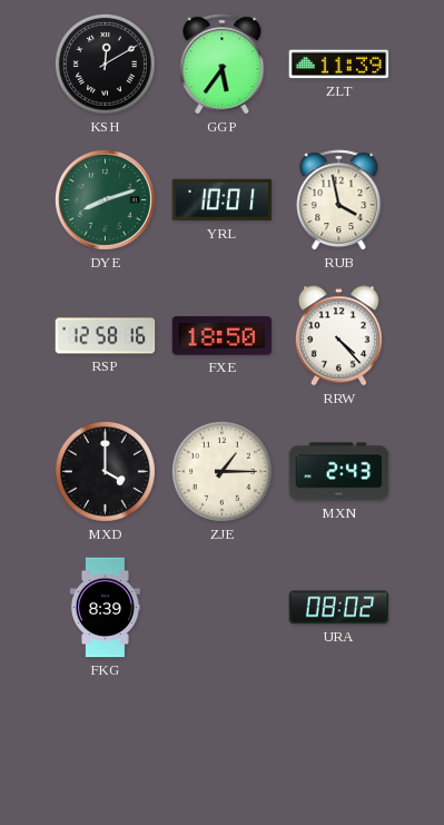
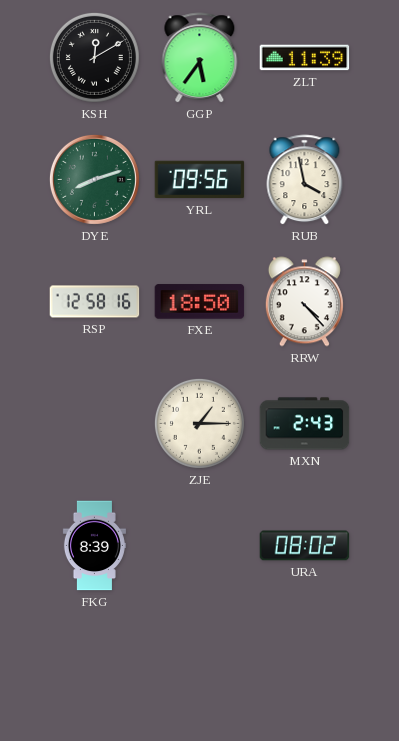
YRL: 10:01 -> 09:56
MXD: 4:00 -> none
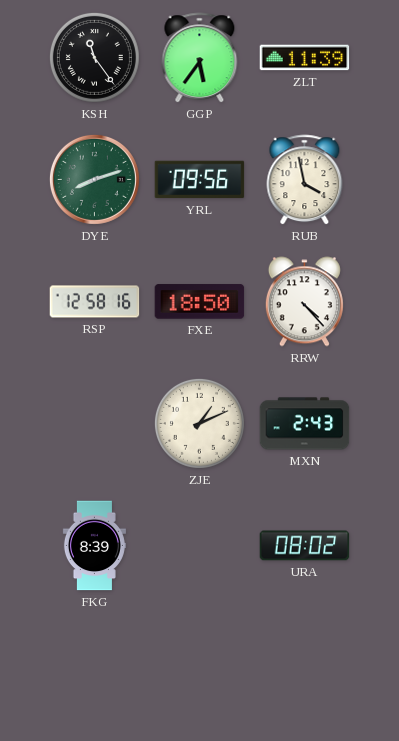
KSH: 12:10 -> 11:24
ZJE: 1:15 -> 1:11
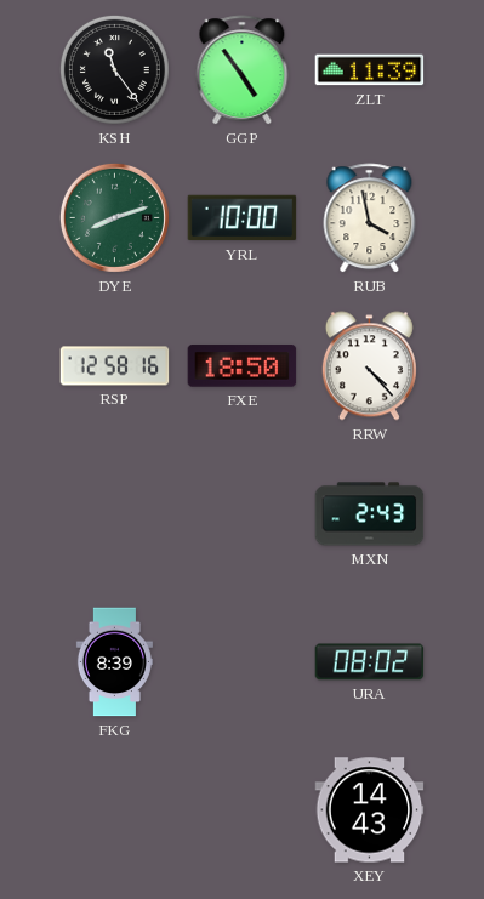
GGP: 5:36 -> 4:54
YRL: 09:56 -> 10:00
ZJE: 1:11 -> none
XEY: none -> 14:43
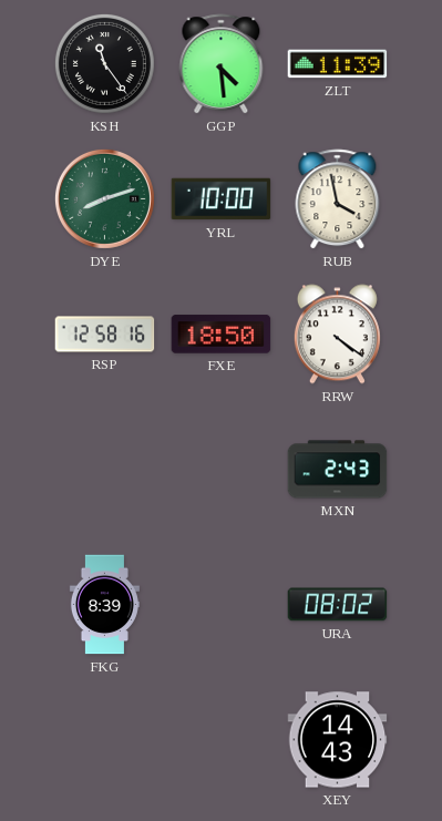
GGP: 4:54 -> 4:29
RRW: 4:23 -> 4:21
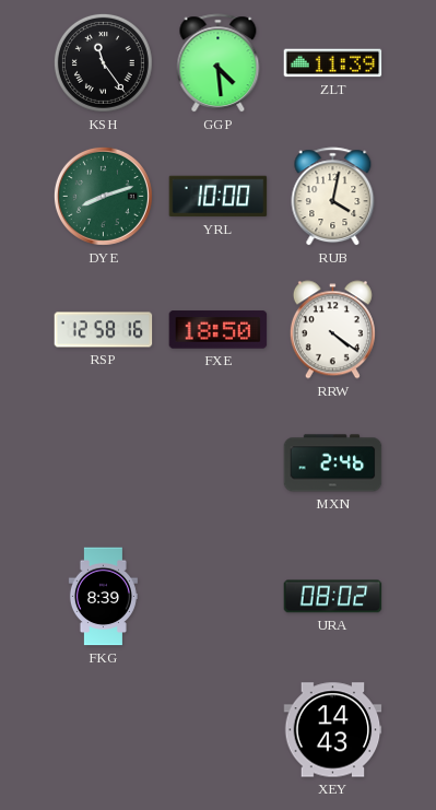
RUB: 3:58 -> 4:02
MXN: 2:43 -> 2:46
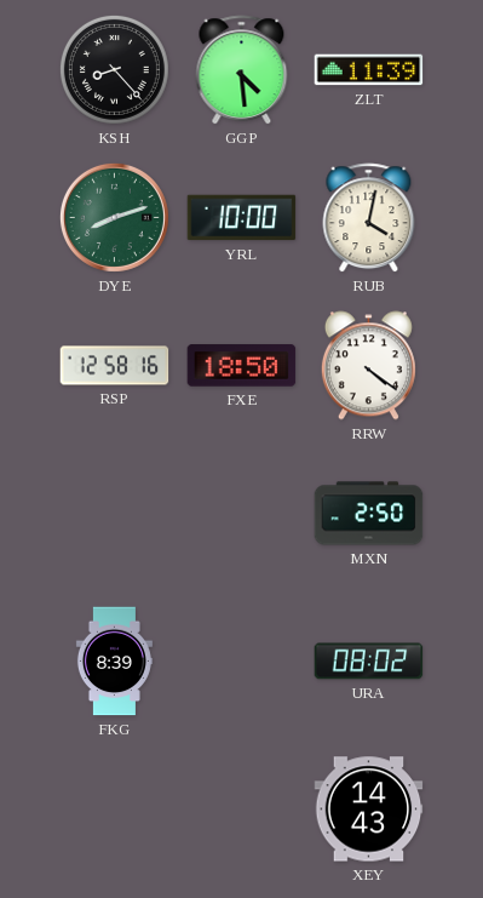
KSH: 11:24 -> 8:23
MXN: 2:46 -> 2:50
